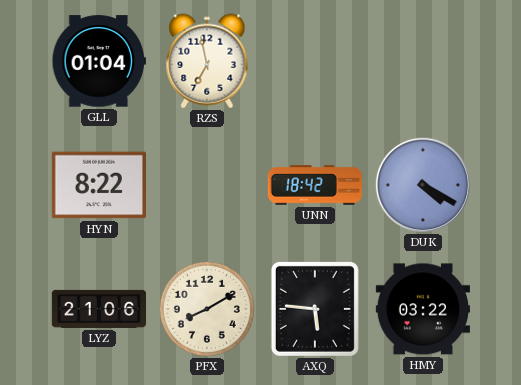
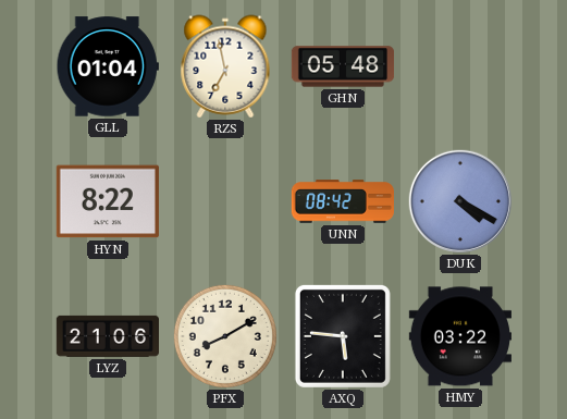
GHN: none -> 05:48
UNN: 18:42 -> 08:42
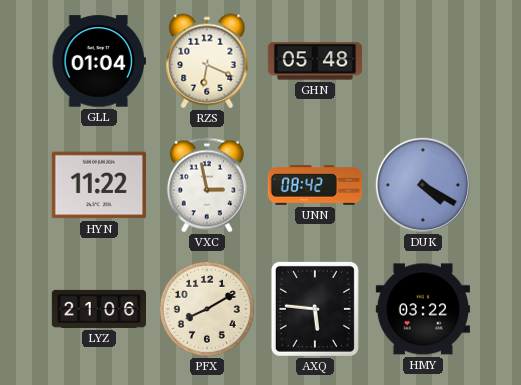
RZS: 6:58 -> 6:19
HYN: 8:22 -> 11:22
VXC: none -> 2:58
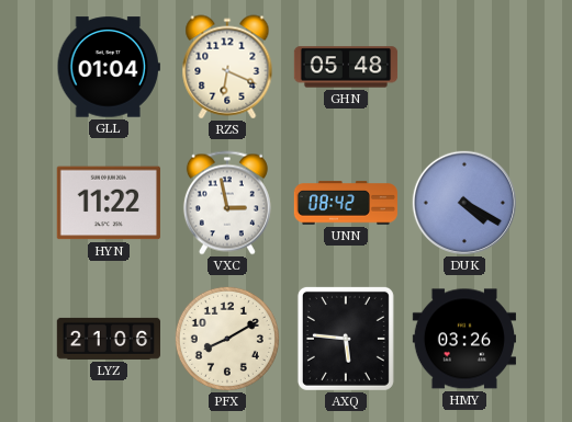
HMY: 03:22 -> 03:26
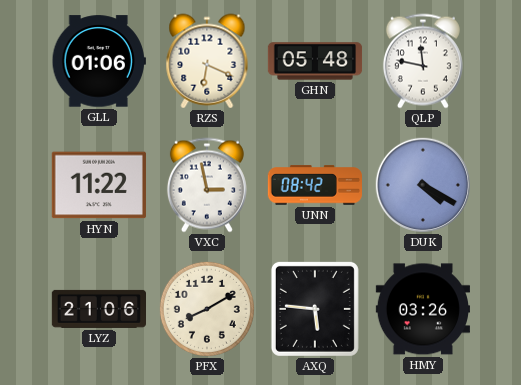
GLL: 01:04 -> 01:06
QLP: none -> 11:47
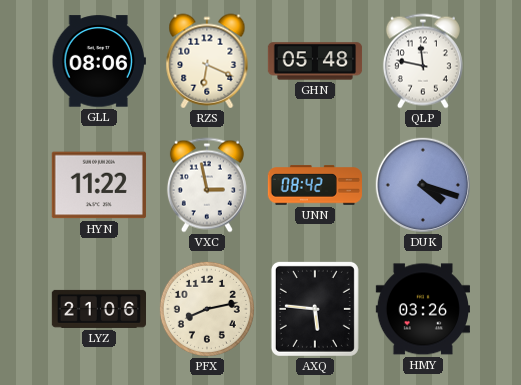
GLL: 01:06 -> 08:06
DUK: 4:20 -> 4:18
PFX: 8:10 -> 8:13
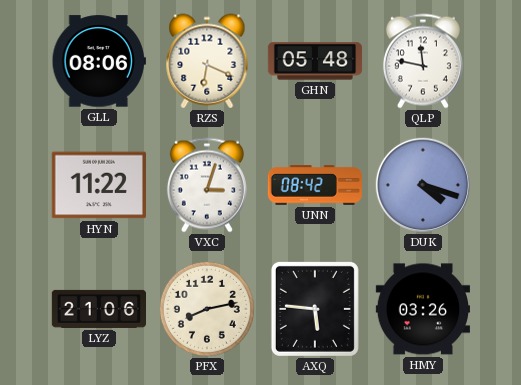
VXC: 2:58 -> 3:03
